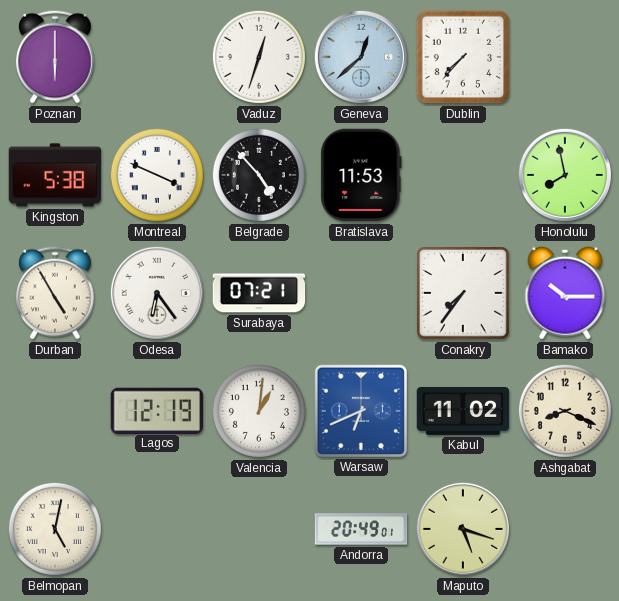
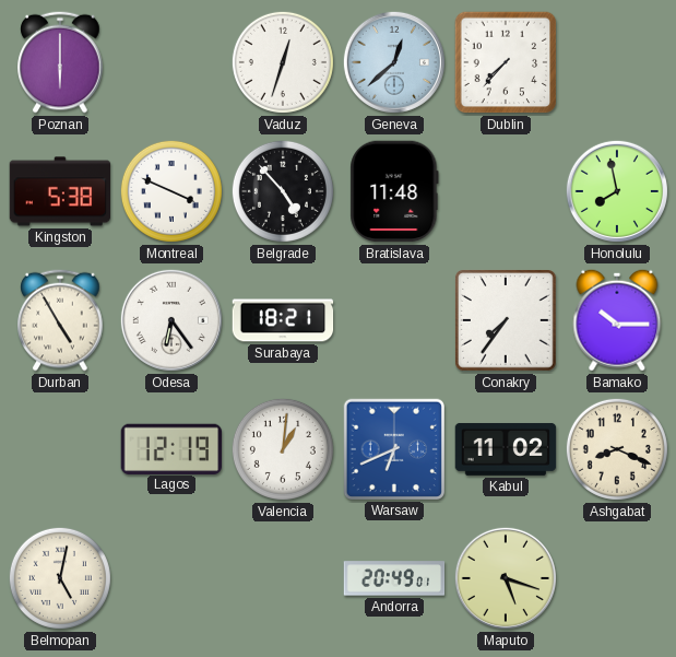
Bratislava: 11:53 -> 11:48
Surabaya: 07:21 -> 18:21
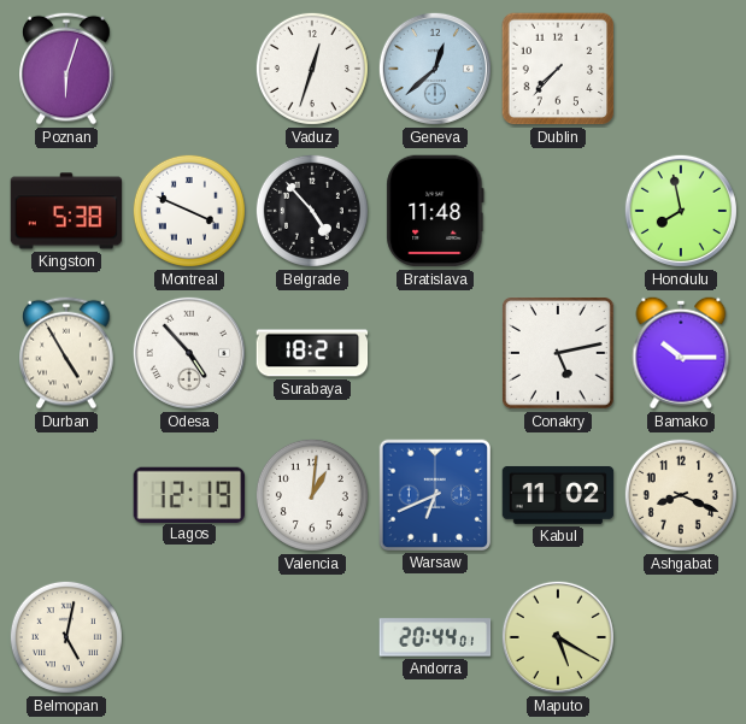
Poznan: 6:00 -> 6:03
Odesa: 6:24 -> 4:53
Conakry: 7:36 -> 5:13
Andorra: 20:49 -> 20:44
Maputo: 5:18 -> 5:20
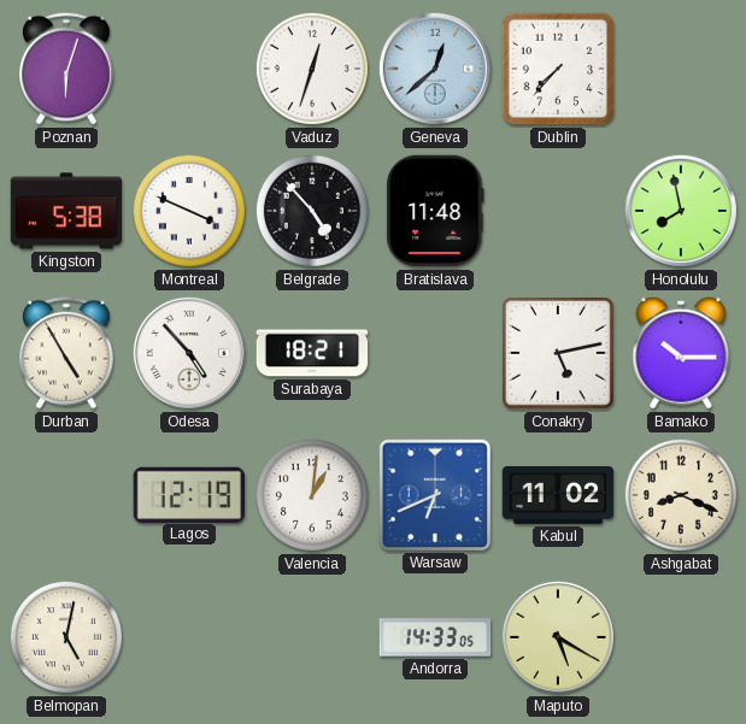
Andorra: 20:44 -> 14:33
